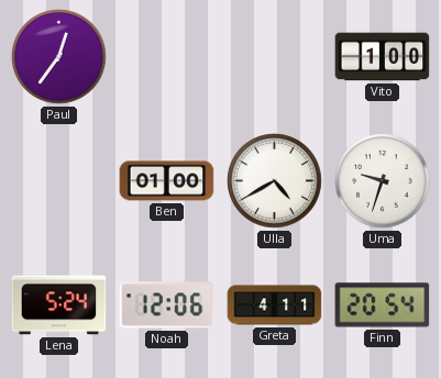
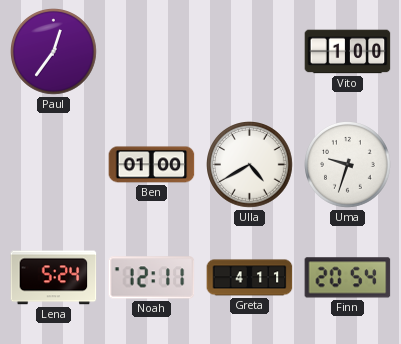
Noah: 12:06 -> 12:11
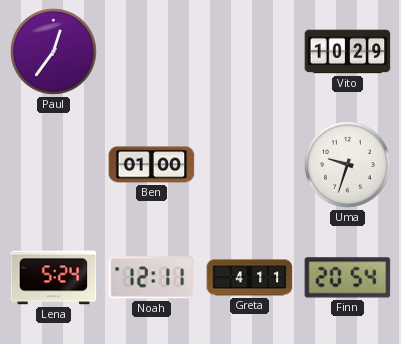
Vito: 1:00 -> 10:29
Ulla: 4:40 -> none
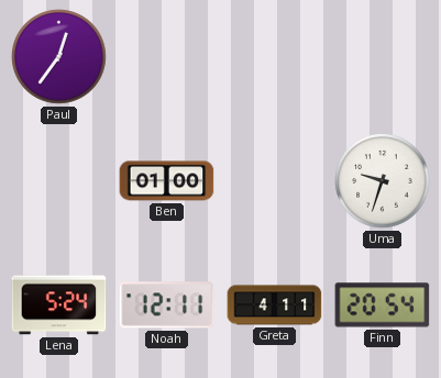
Vito: 10:29 -> none
